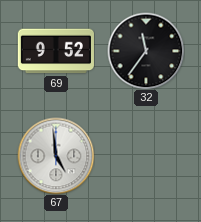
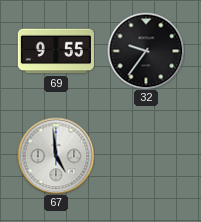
69: 9:52 -> 9:55
32: 11:36 -> 9:36
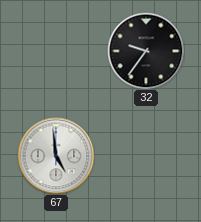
69: 9:55 -> none
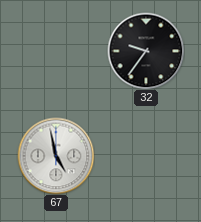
67: 4:59 -> 4:58
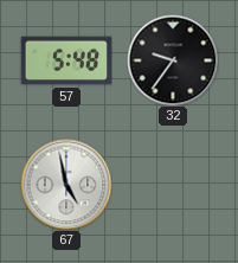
57: none -> 5:48
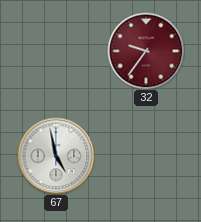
57: 5:48 -> none
32 dial: black -> burgundy
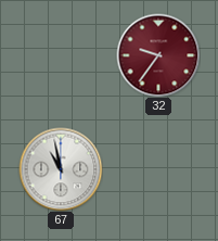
67: 4:58 -> 10:58
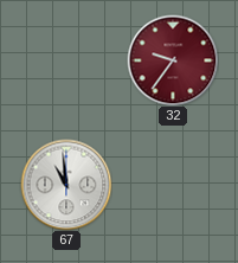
67: 10:58 -> 10:59
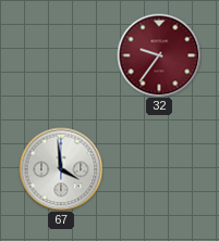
67: 10:59 -> 3:59
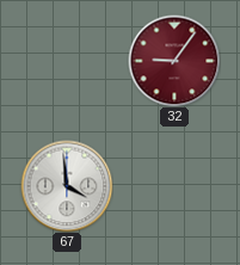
32: 9:36 -> 9:06
